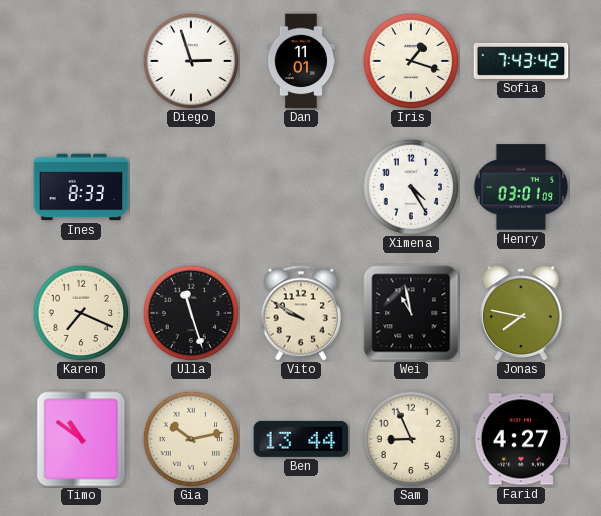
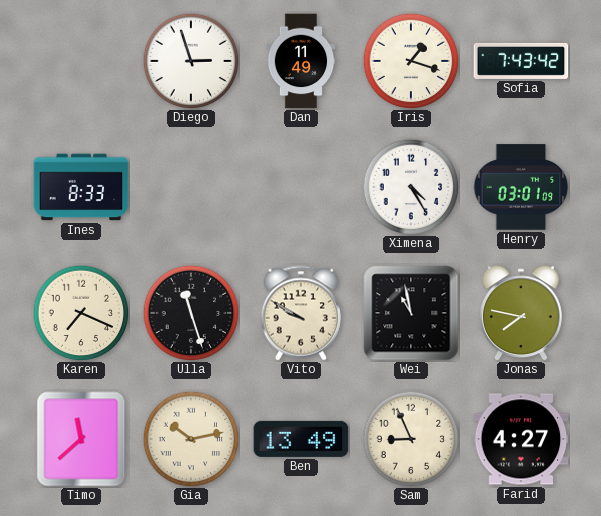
Dan: 11:01 -> 11:49
Timo: 10:51 -> 11:38
Ben: 13:44 -> 13:49
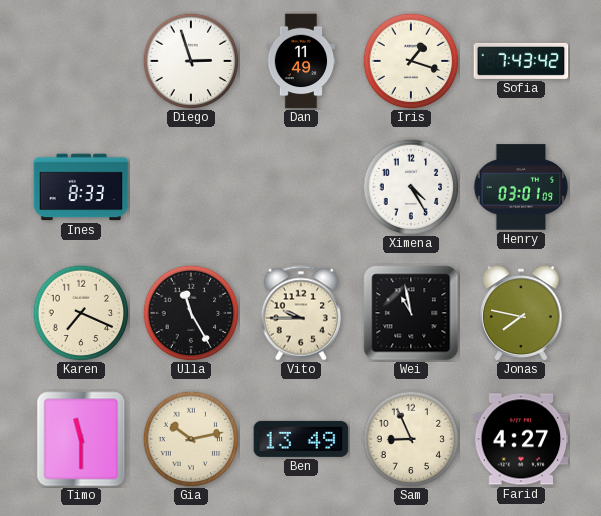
Ulla: 11:27 -> 11:25
Vito: 9:50 -> 9:45
Timo: 11:38 -> 11:30
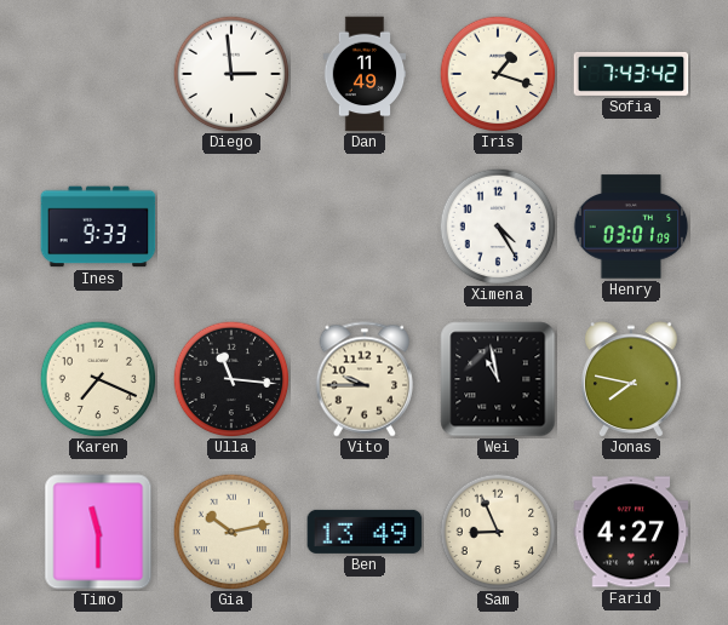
Diego: 2:57 -> 2:59
Ines: 8:33 -> 9:33
Ulla: 11:25 -> 11:16
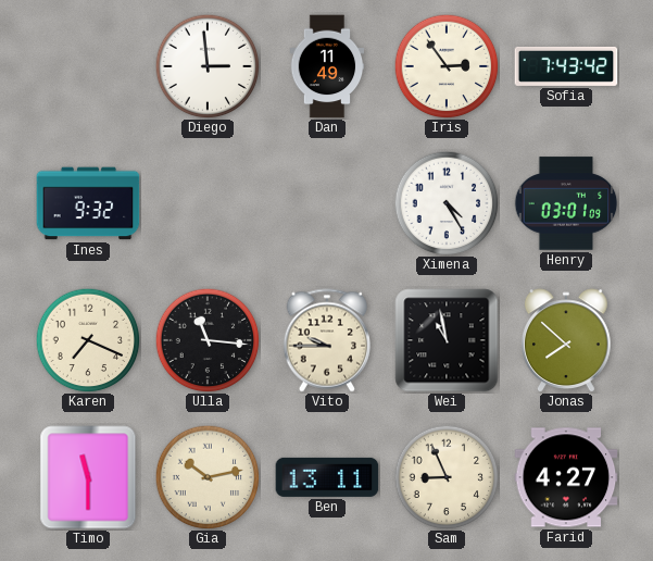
Iris: 1:18 -> 2:54
Ines: 9:33 -> 9:32
Jonas: 7:47 -> 7:52
Ben: 13:49 -> 13:11
